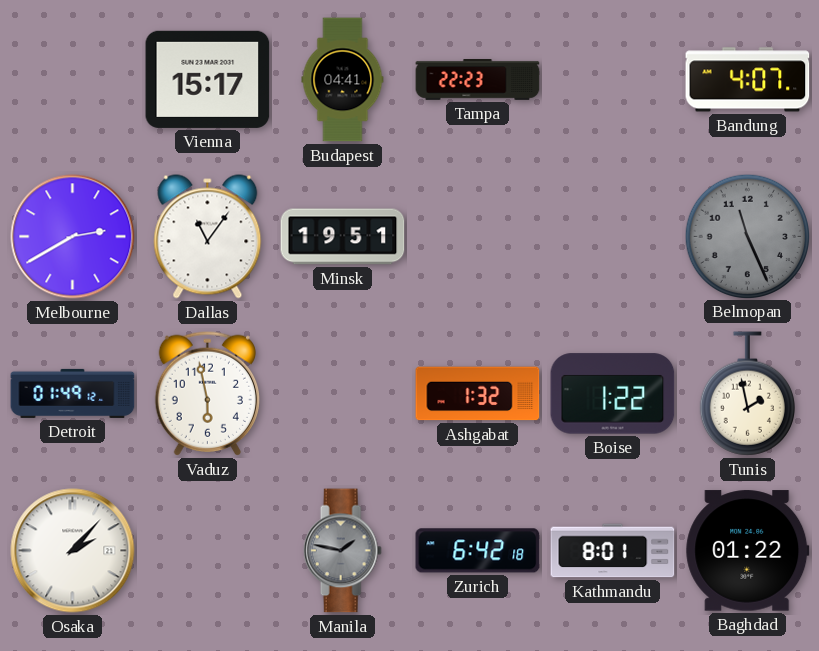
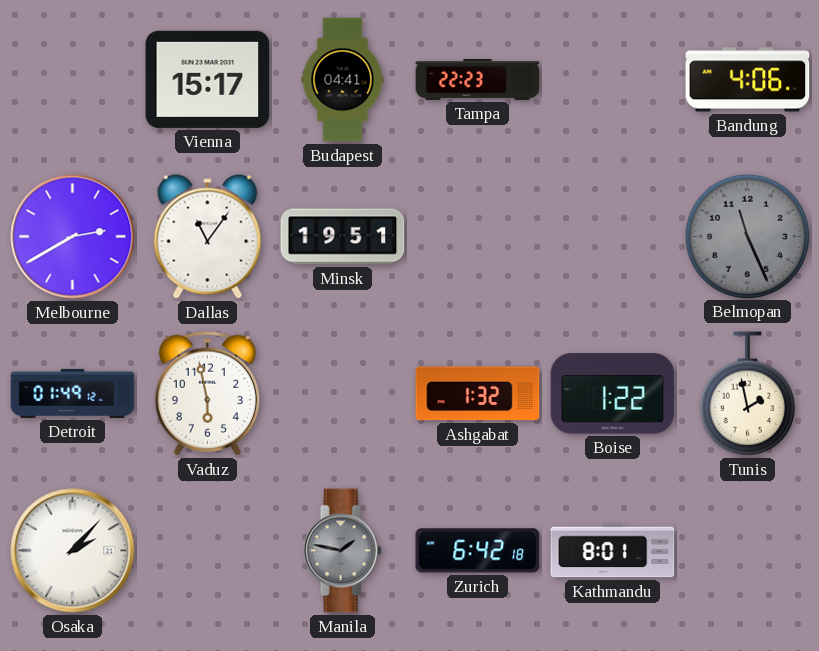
Bandung: 4:07 -> 4:06
Baghdad: 01:22 -> none
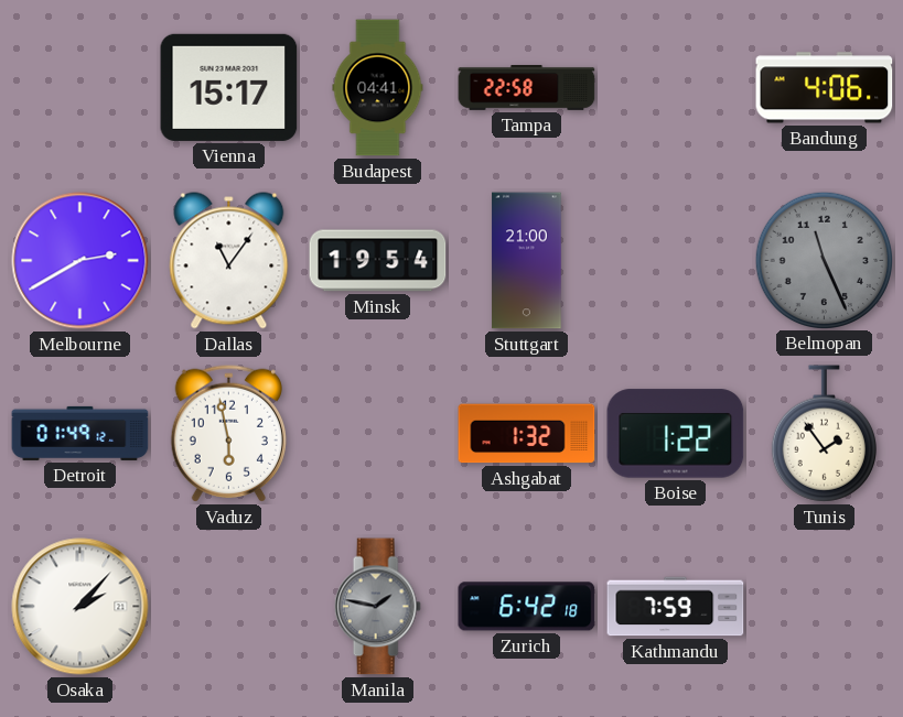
Tampa: 22:23 -> 22:58
Minsk: 19:51 -> 19:54
Stuttgart: none -> 21:00
Tunis: 1:58 -> 1:54
Kathmandu: 8:01 -> 7:59
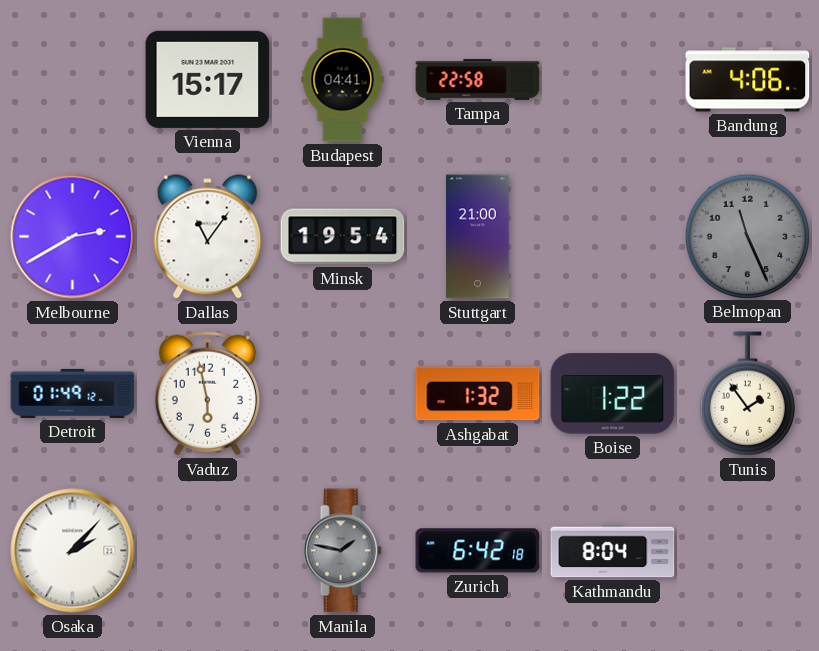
Kathmandu: 7:59 -> 8:04
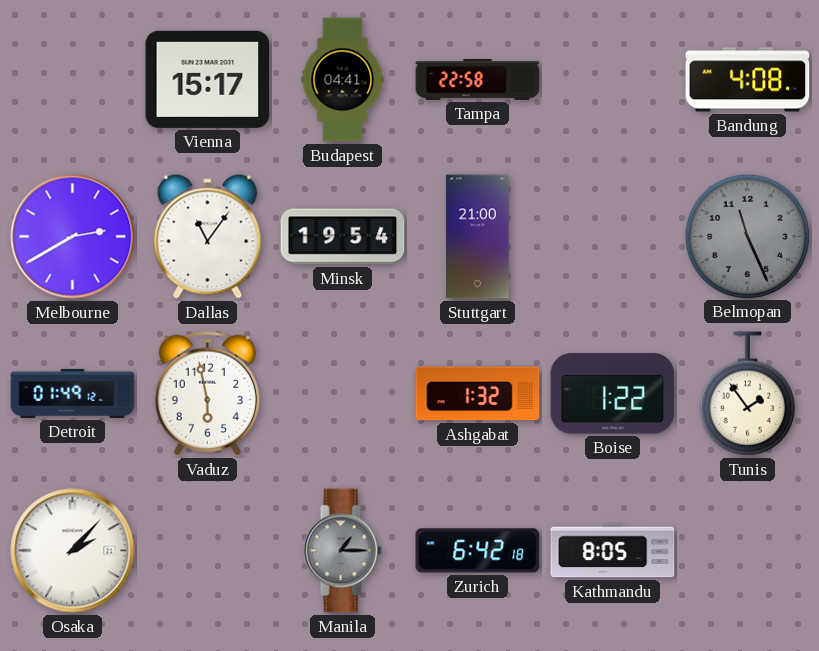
Bandung: 4:06 -> 4:08
Manila: 1:47 -> 1:15
Kathmandu: 8:04 -> 8:05
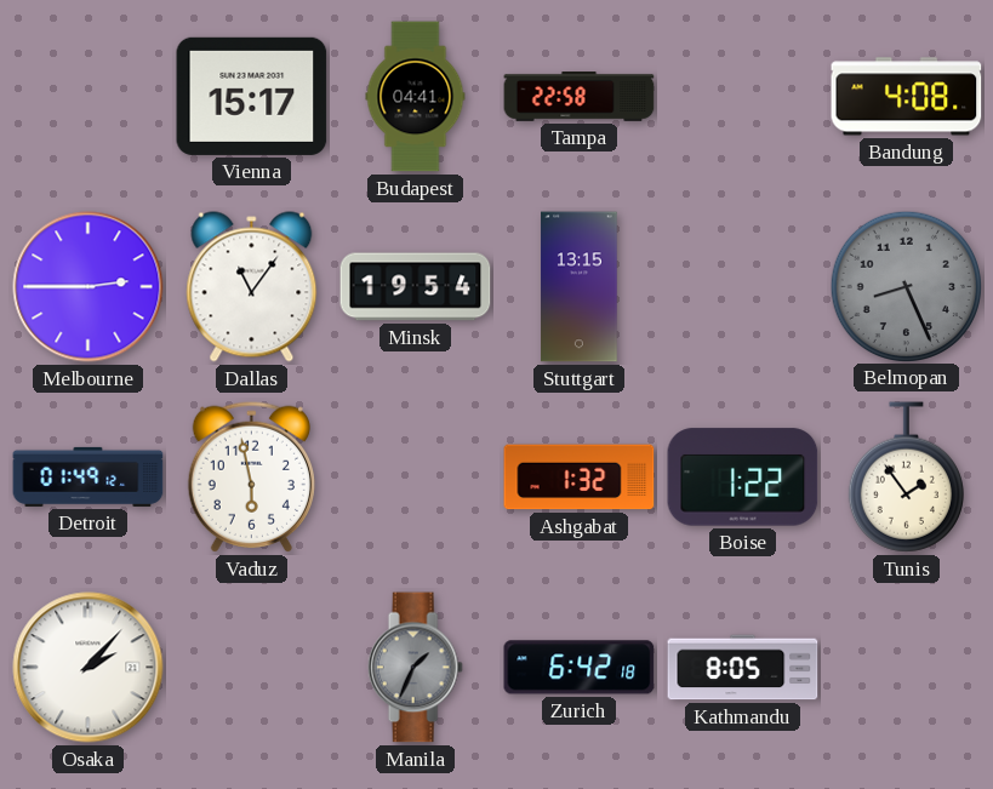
Melbourne: 2:40 -> 2:45
Stuttgart: 21:00 -> 13:15
Belmopan: 11:26 -> 8:26
Manila: 1:15 -> 1:34
